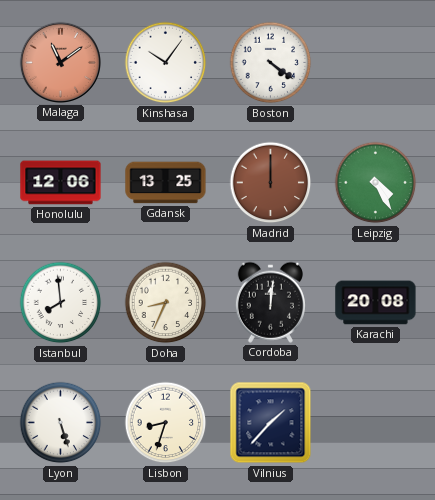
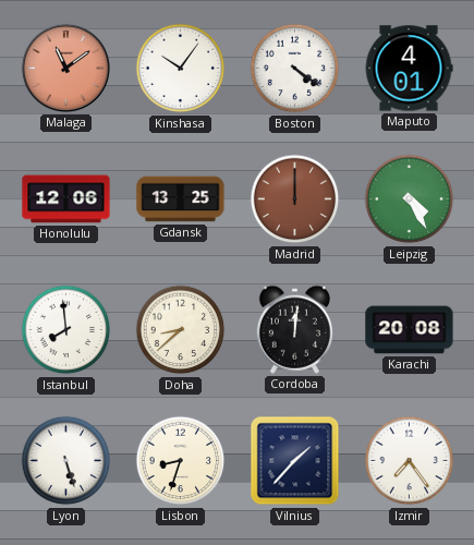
Maputo: none -> 4:01
Doha: 8:34 -> 8:38
Izmir: none -> 7:24
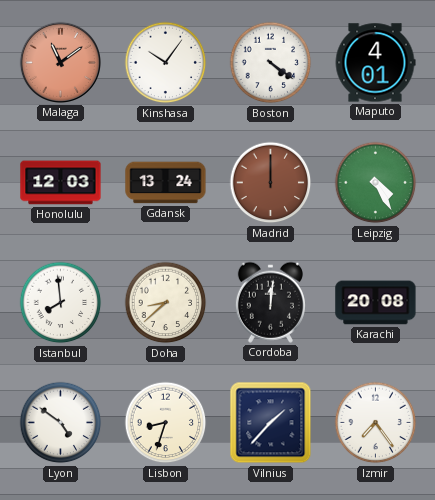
Honolulu: 12:06 -> 12:03
Gdansk: 13:25 -> 13:24
Lyon: 5:27 -> 4:51
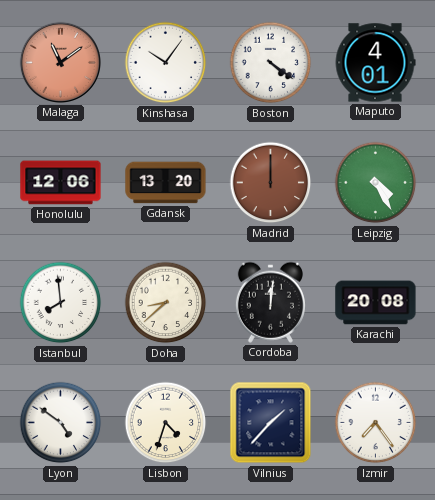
Honolulu: 12:03 -> 12:06
Gdansk: 13:24 -> 13:20
Lisbon: 8:33 -> 4:33
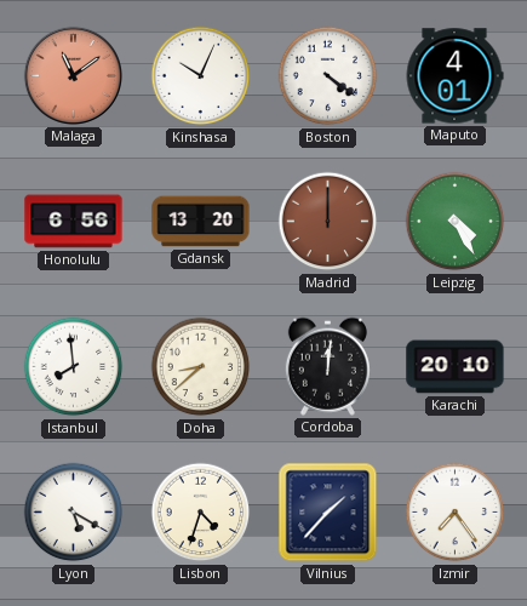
Kinshasa: 10:06 -> 10:04
Honolulu: 12:06 -> 6:56
Karachi: 20:08 -> 20:10
Lyon: 4:51 -> 5:20
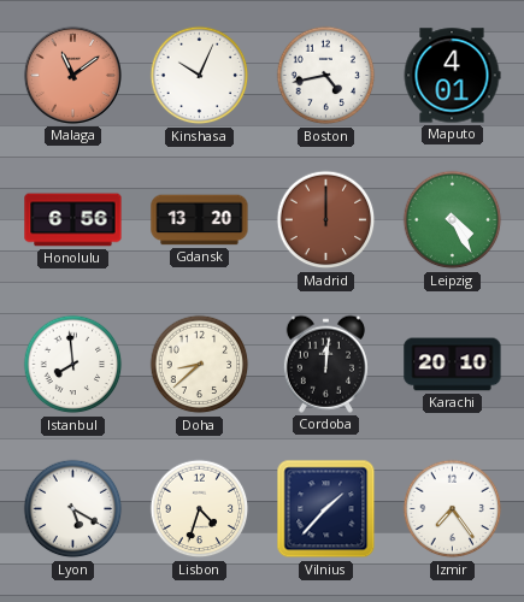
Boston: 4:21 -> 4:43
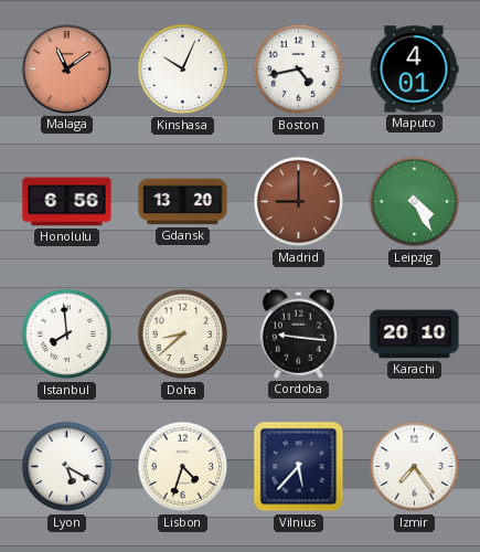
Madrid: 12:00 -> 9:00
Cordoba: 12:01 -> 9:16
Vilnius: 1:37 -> 5:37
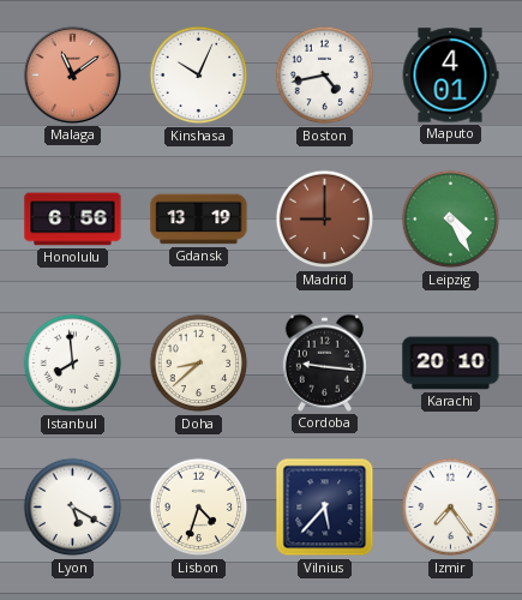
Gdansk: 13:20 -> 13:19
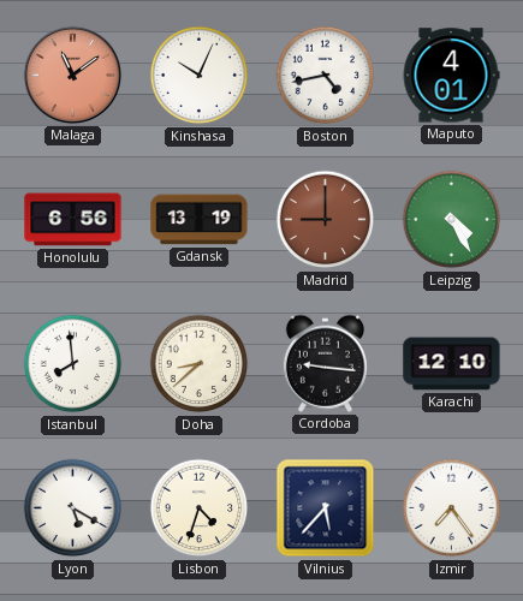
Karachi: 20:10 -> 12:10
